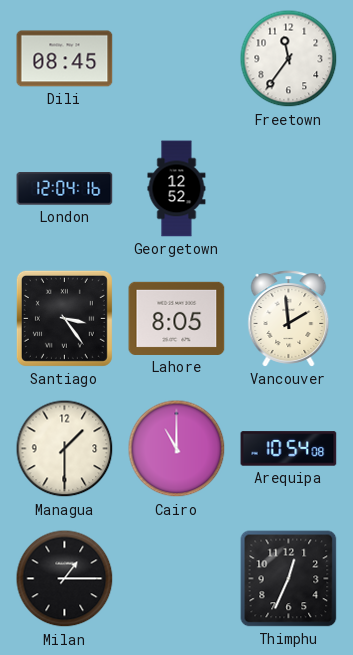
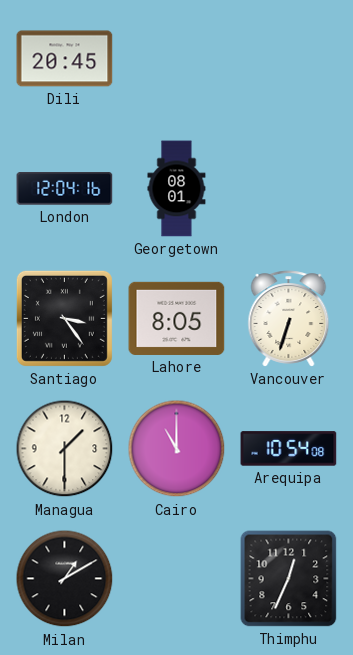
Dili: 08:45 -> 20:45
Freetown: 11:36 -> none
Georgetown: 12:52 -> 08:01
Vancouver: 1:59 -> 6:33
Milan: 1:15 -> 1:10
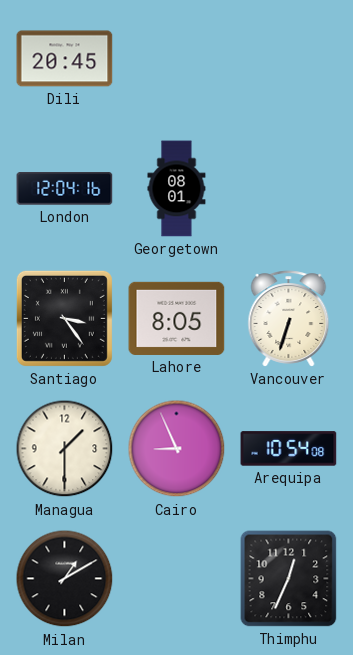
Cairo: 11:00 -> 8:56
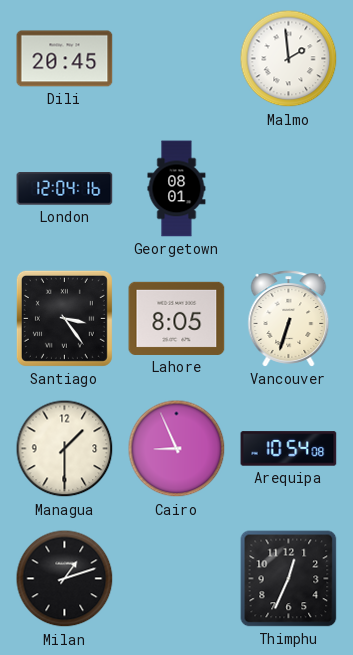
Malmo: none -> 1:59
Milan: 1:10 -> 1:12
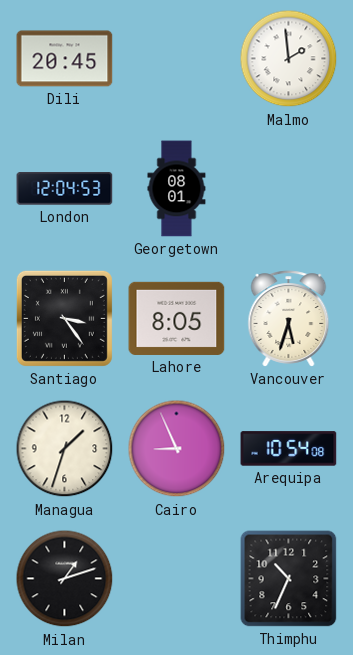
London: 12:04:16 -> 12:04:53
Vancouver: 6:33 -> 5:33
Managua: 1:30 -> 1:33
Thimphu: 12:34 -> 10:34
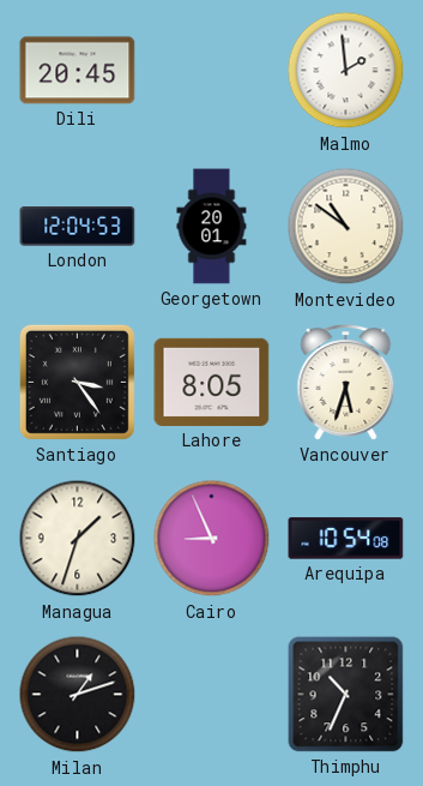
Georgetown: 08:01 -> 20:01
Montevideo: none -> 10:51
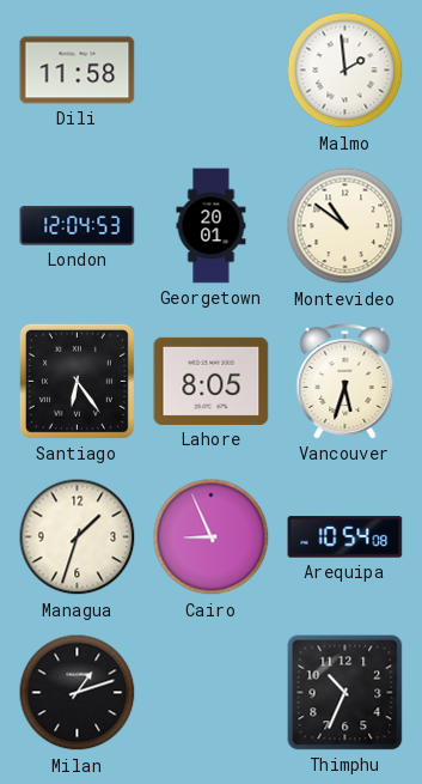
Dili: 20:45 -> 11:58
Santiago: 3:24 -> 6:24
